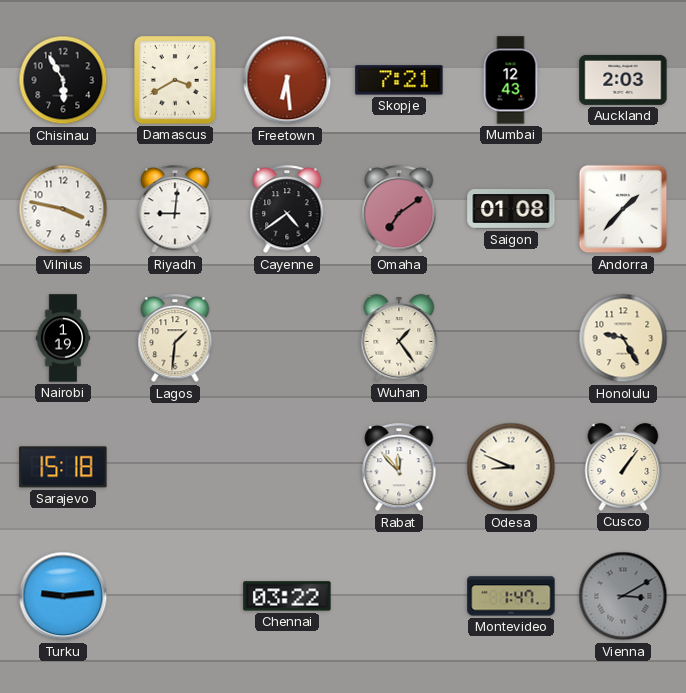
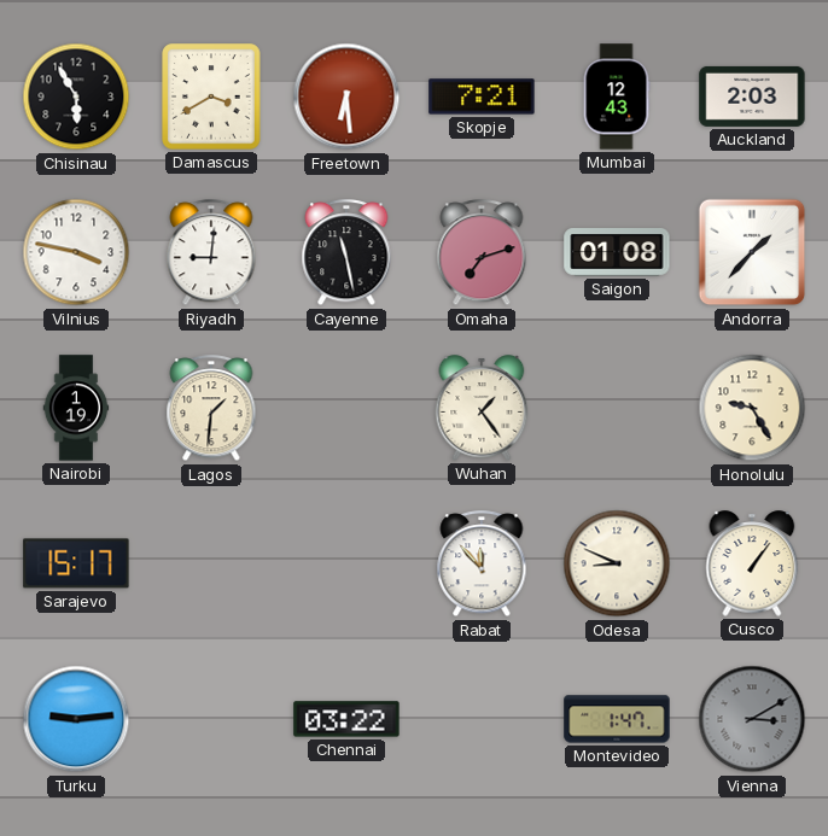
Cayenne: 4:39 -> 11:28
Omaha: 7:09 -> 7:12
Sarajevo: 15:18 -> 15:17
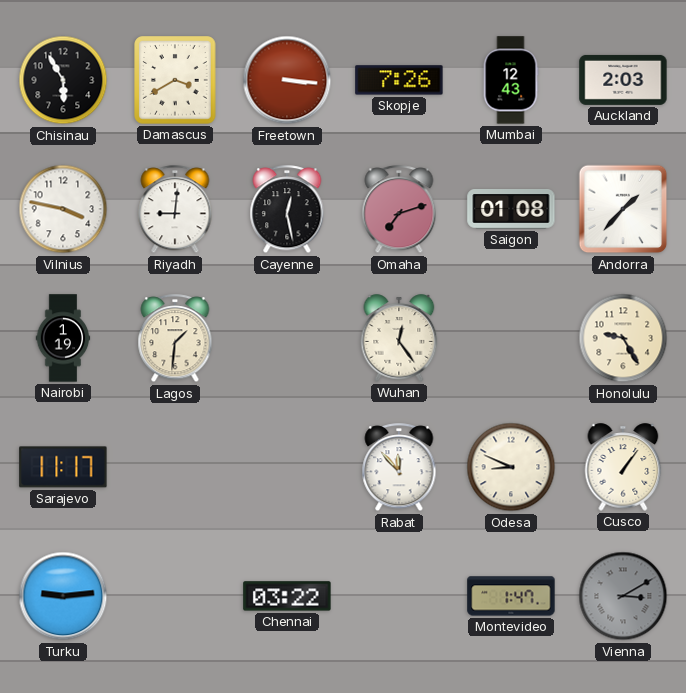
Freetown: 6:29 -> 3:16
Skopje: 7:21 -> 7:26
Cayenne: 11:28 -> 12:28
Wuhan: 1:24 -> 12:24
Sarajevo: 15:17 -> 11:17
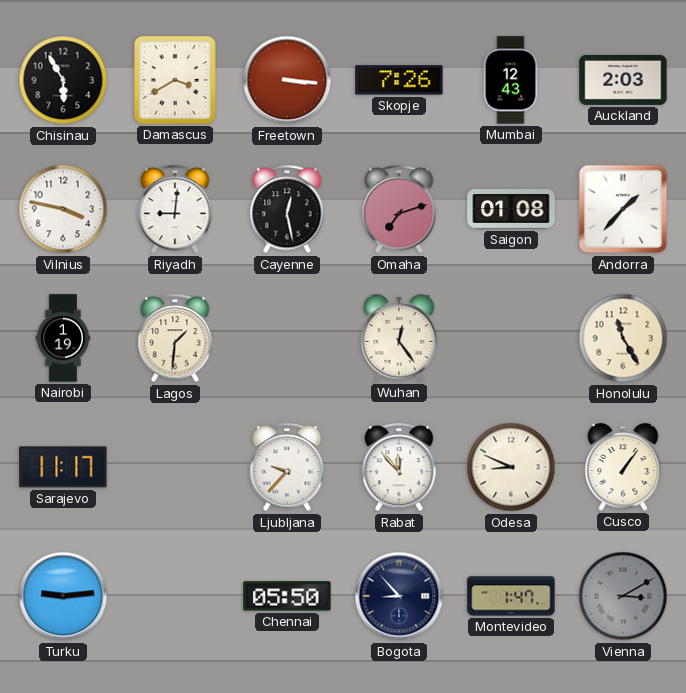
Honolulu: 9:25 -> 11:25
Ljubljana: none -> 9:37
Chennai: 03:22 -> 05:50
Bogota: none -> 8:53
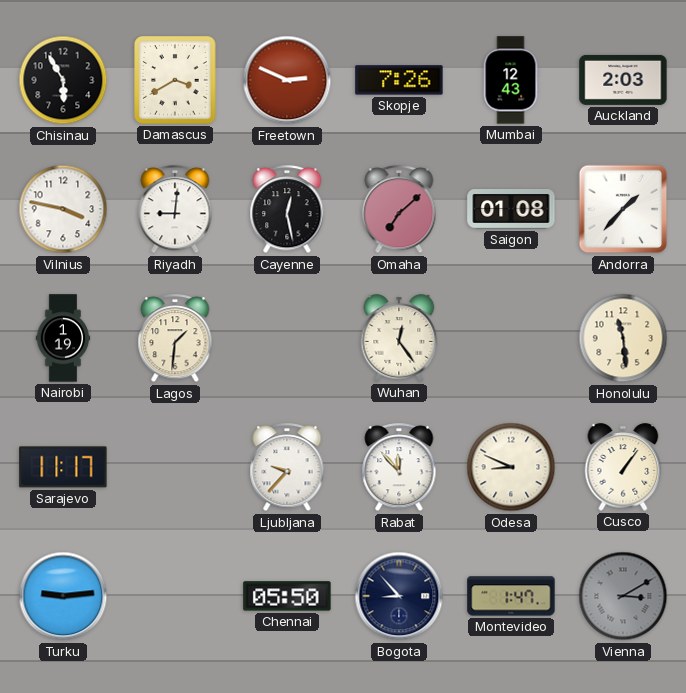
Freetown: 3:16 -> 2:49
Omaha: 7:12 -> 7:08
Honolulu: 11:25 -> 11:29
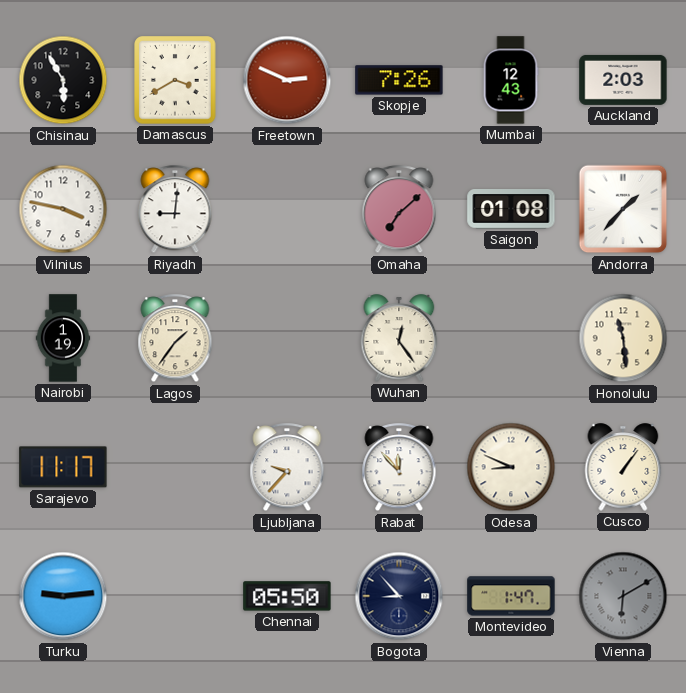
Cayenne: 12:28 -> none
Lagos: 1:31 -> 1:36
Vienna: 3:10 -> 6:10
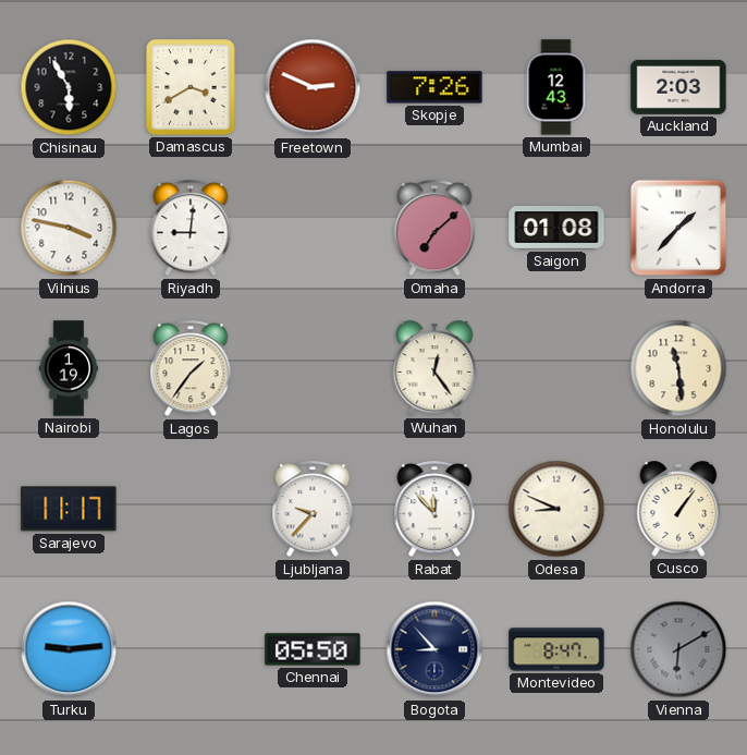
Montevideo: 1:47 -> 8:47
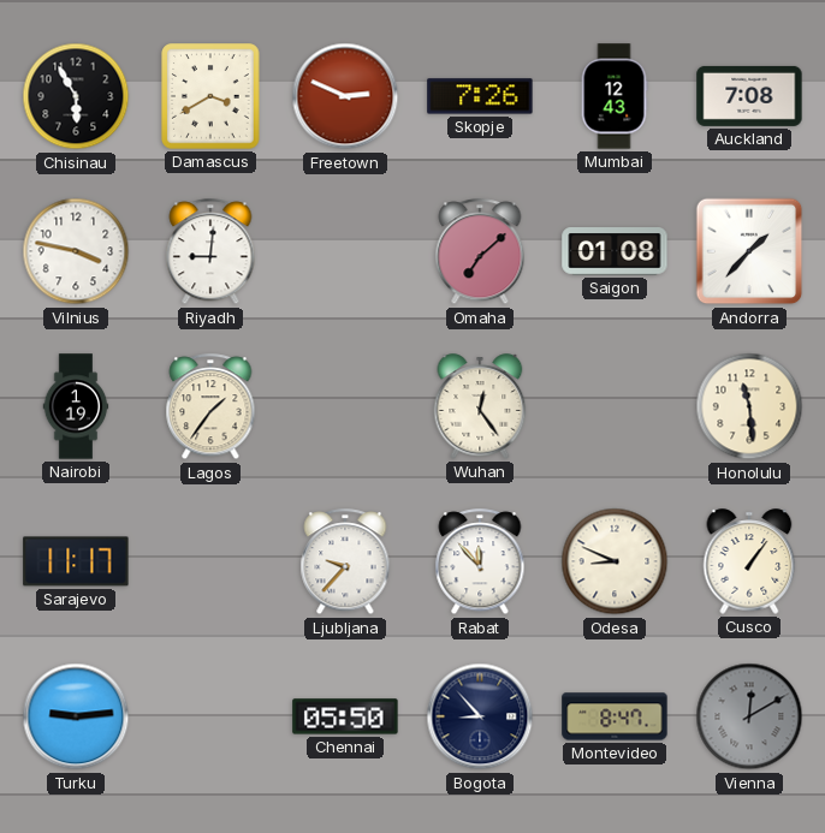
Auckland: 2:03 -> 7:08
Vienna: 6:10 -> 12:10
